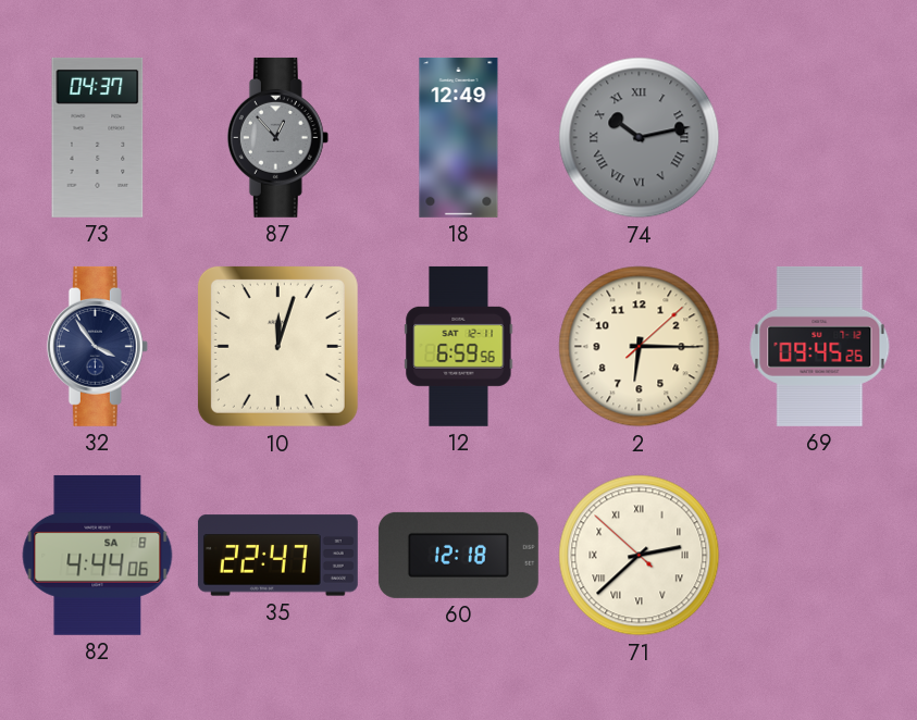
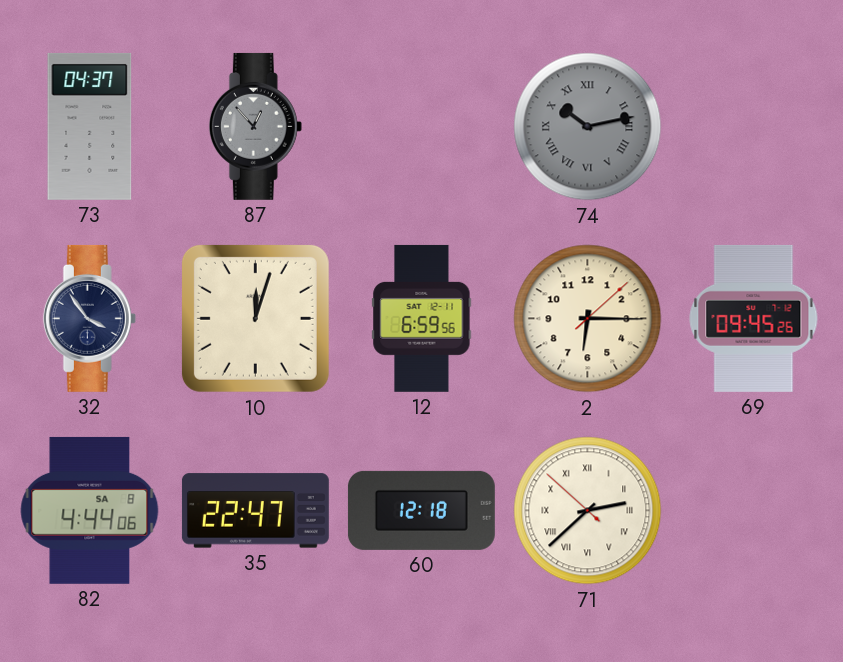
18: 12:49 -> none
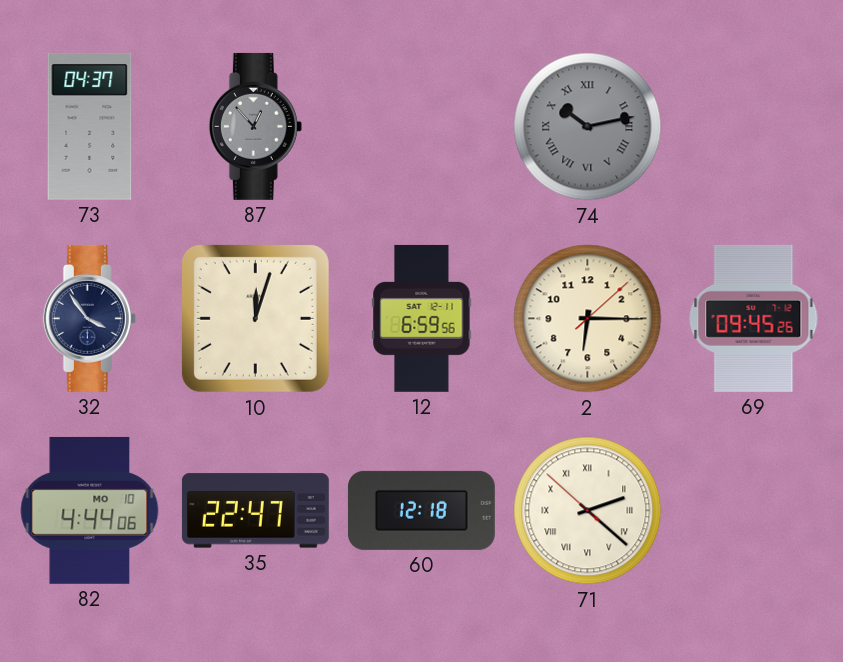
82 date: SA 8 -> MO 10
71: 2:37 -> 2:21
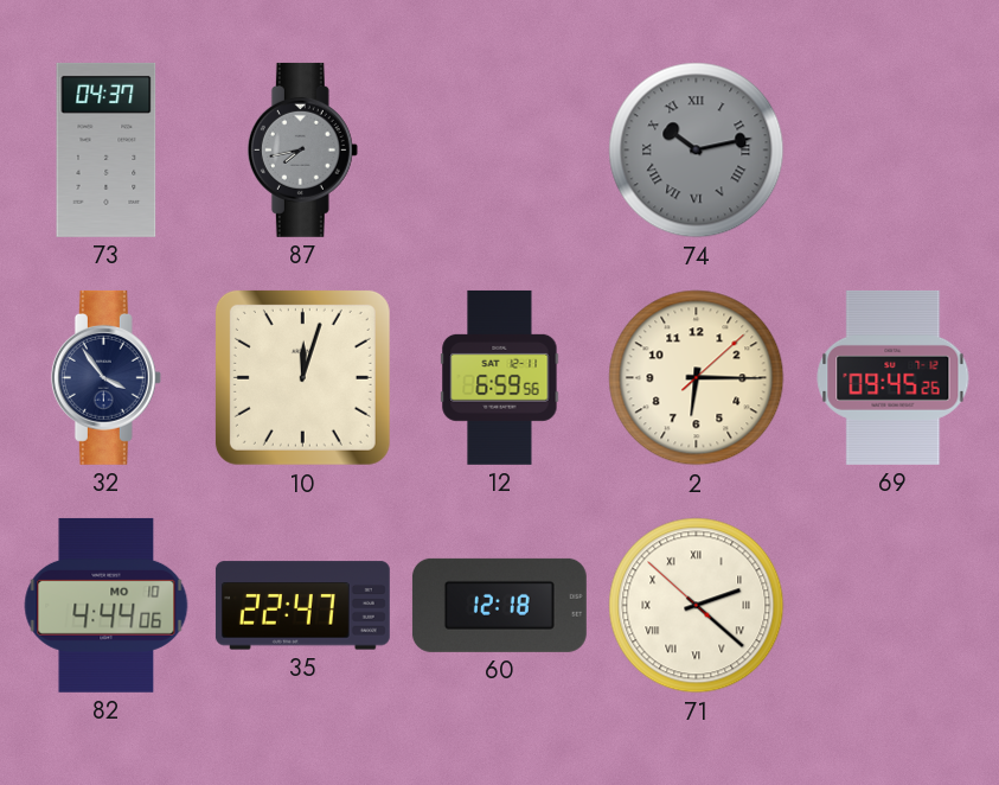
87: 12:53 -> 7:43
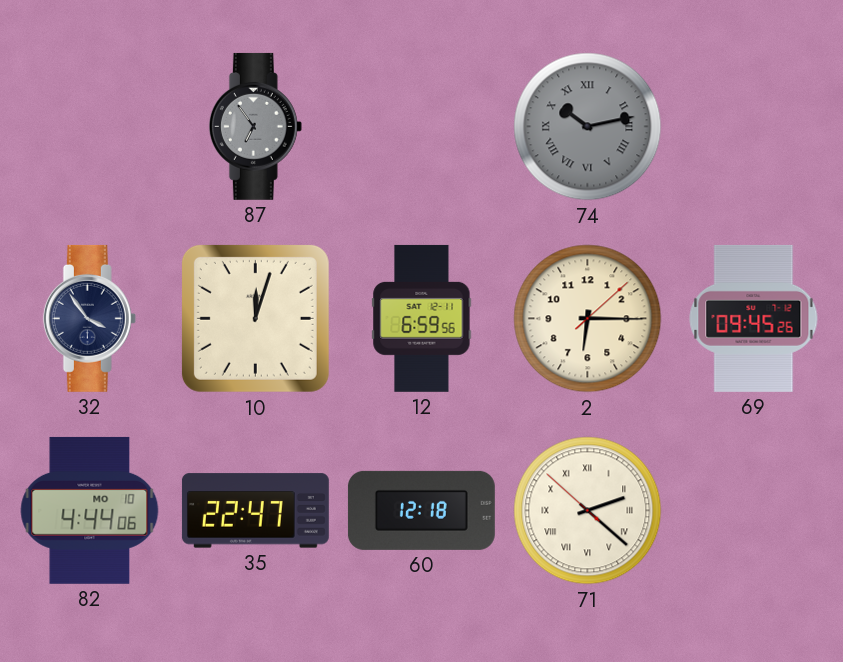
73: 04:37 -> none
87: 7:43 -> 6:54
